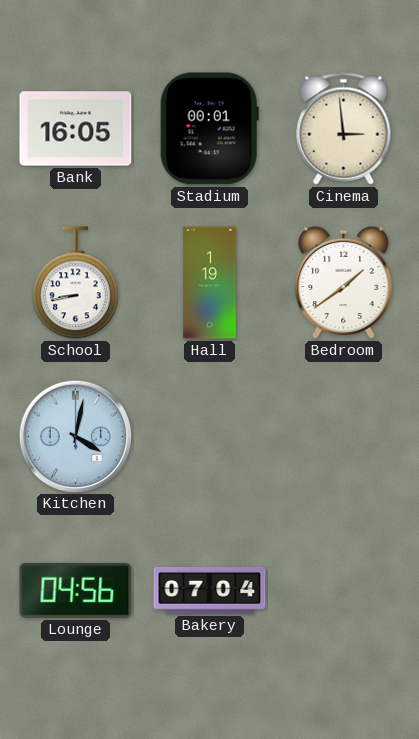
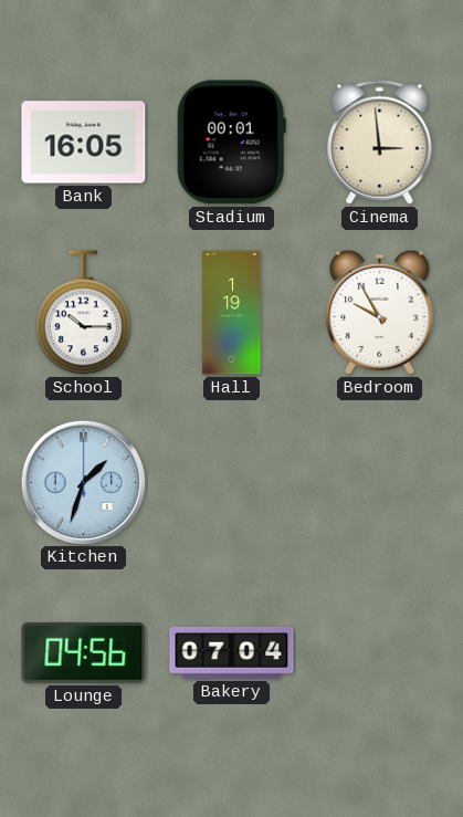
School: 8:43 -> 10:15
Bedroom: 1:39 -> 9:55
Kitchen: 4:02 -> 1:33
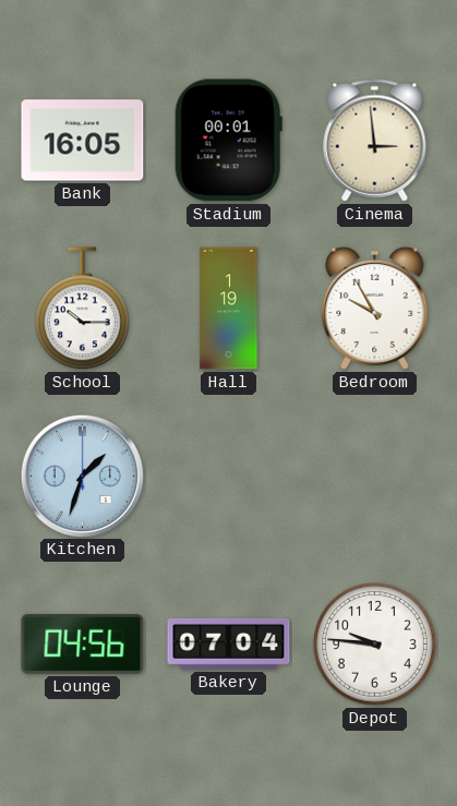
Depot: none -> 9:46
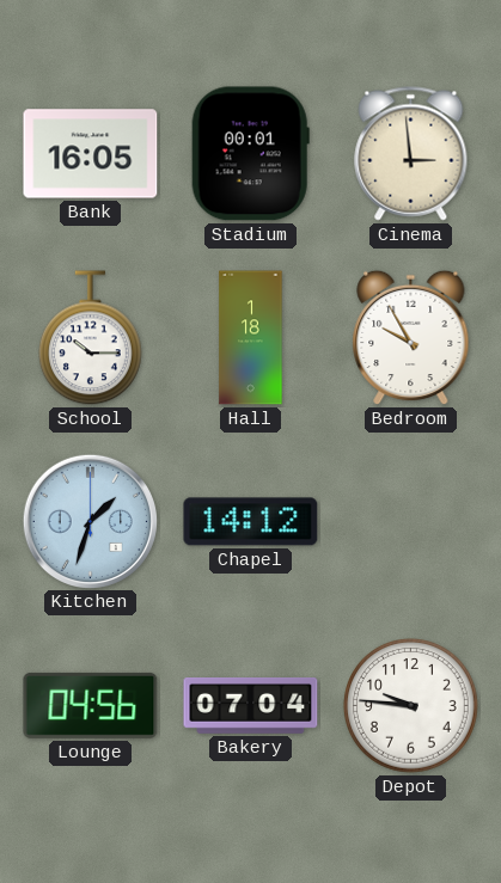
Hall: 1:19 -> 1:18
Chapel: none -> 14:12
